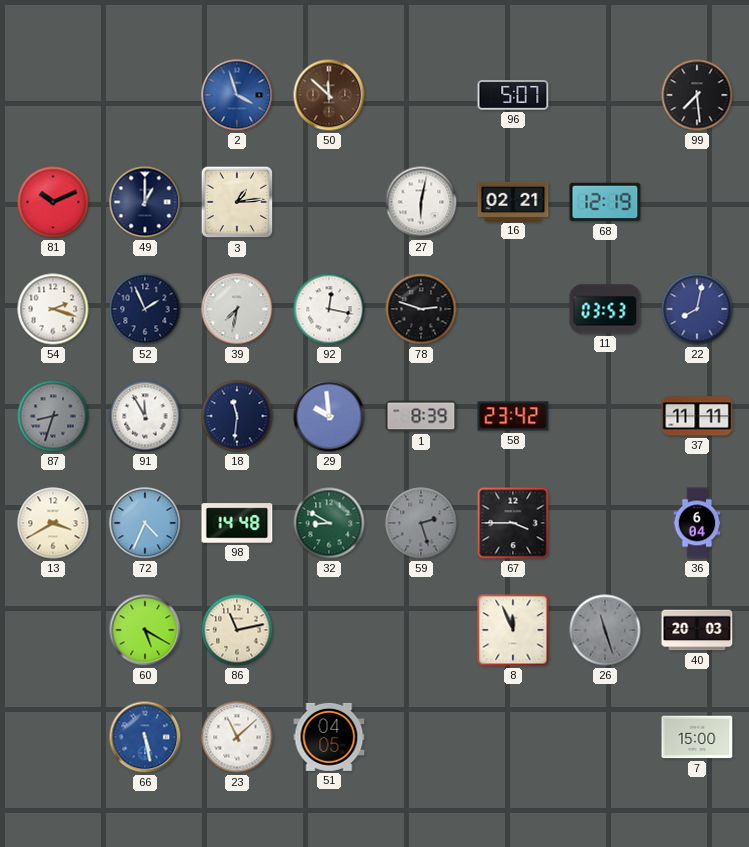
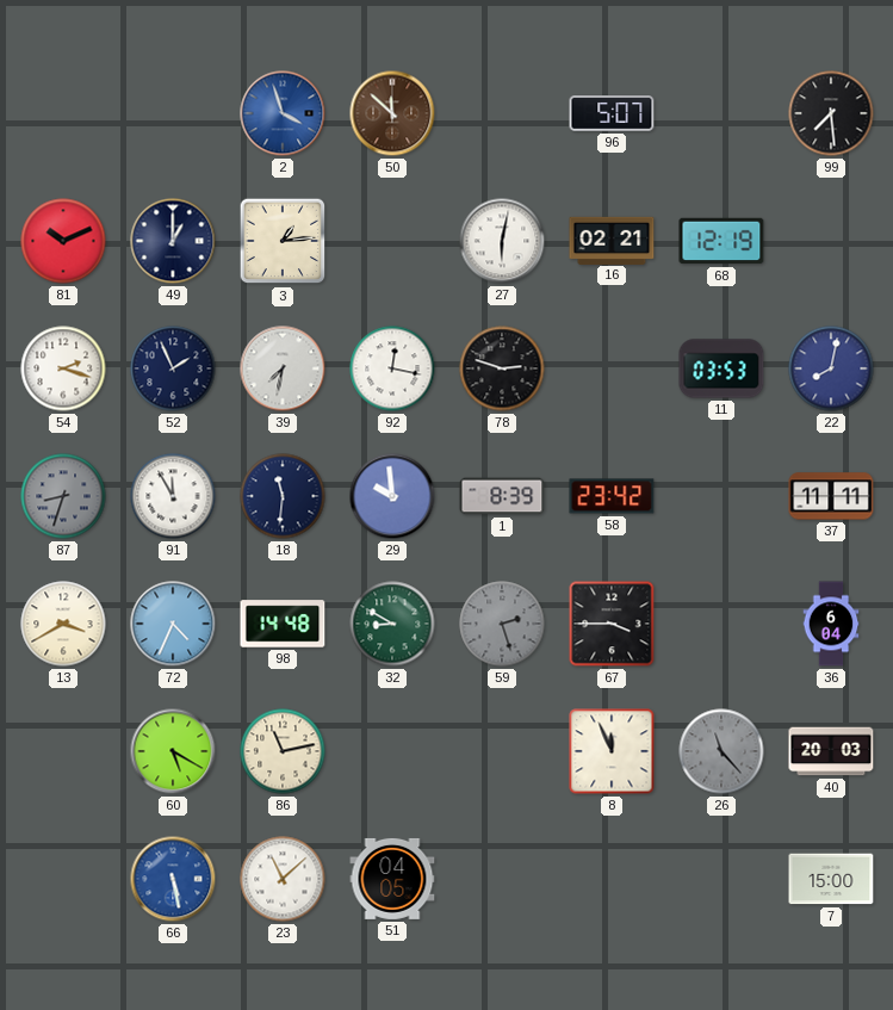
26: 11:27 -> 11:23
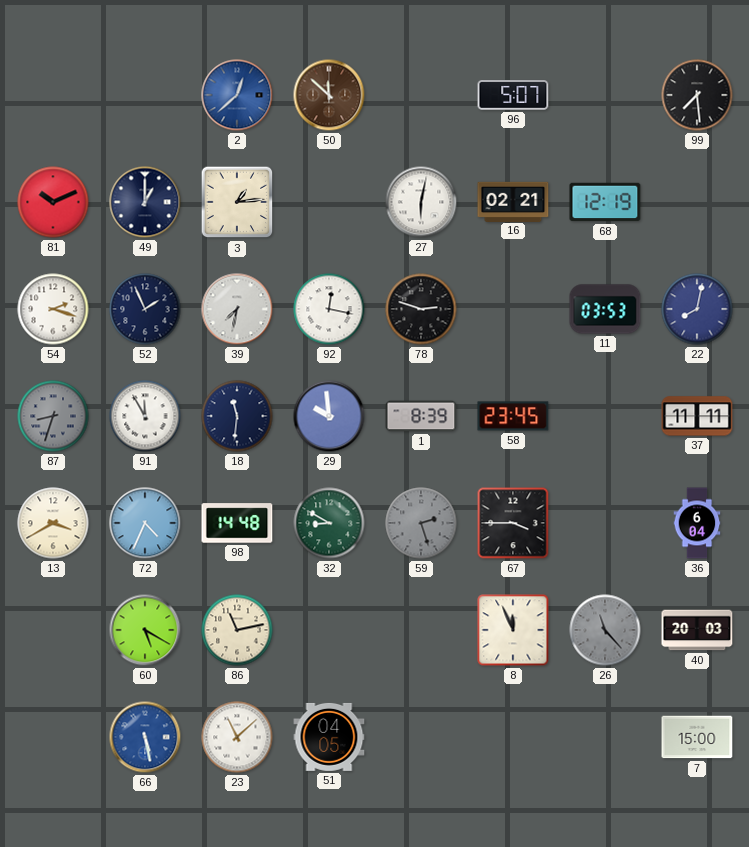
2: 3:57 -> 12:38
58: 23:42 -> 23:45
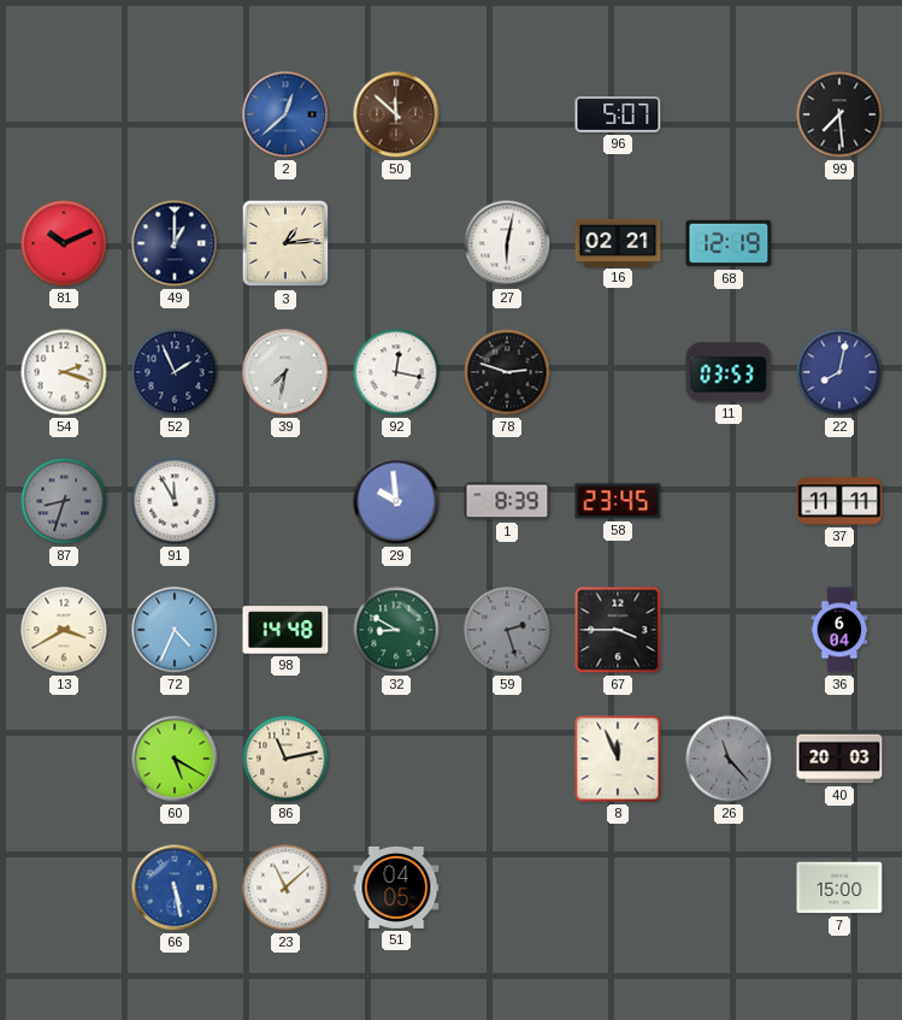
18: 11:31 -> none
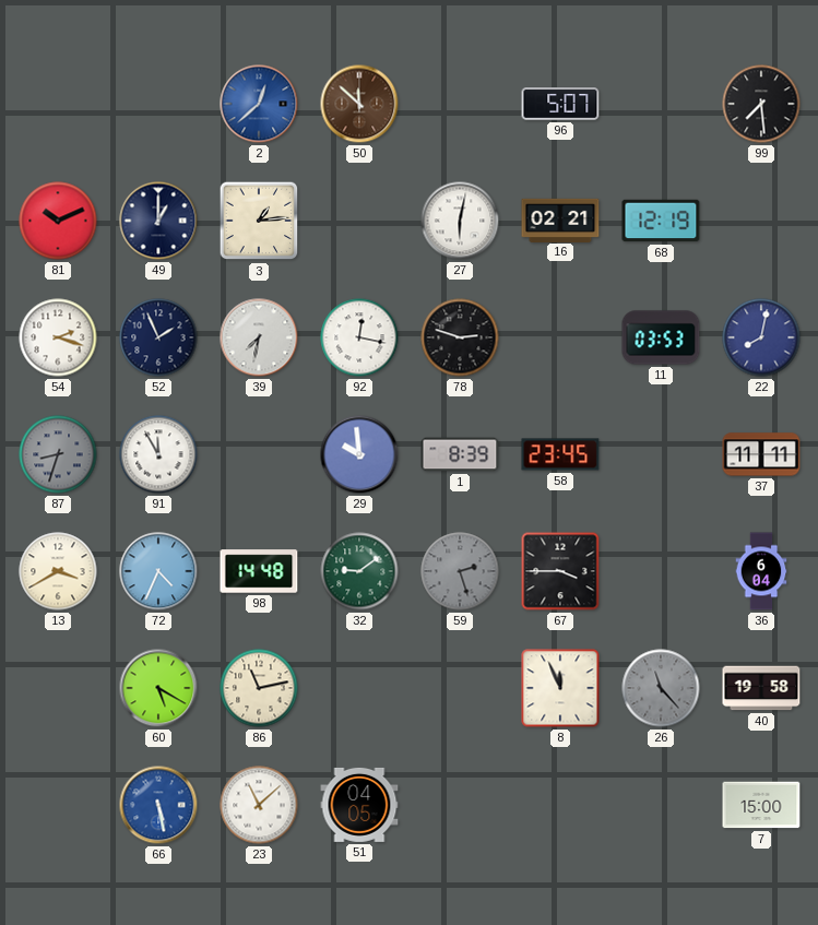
32: 8:50 -> 9:09
40: 20:03 -> 19:58
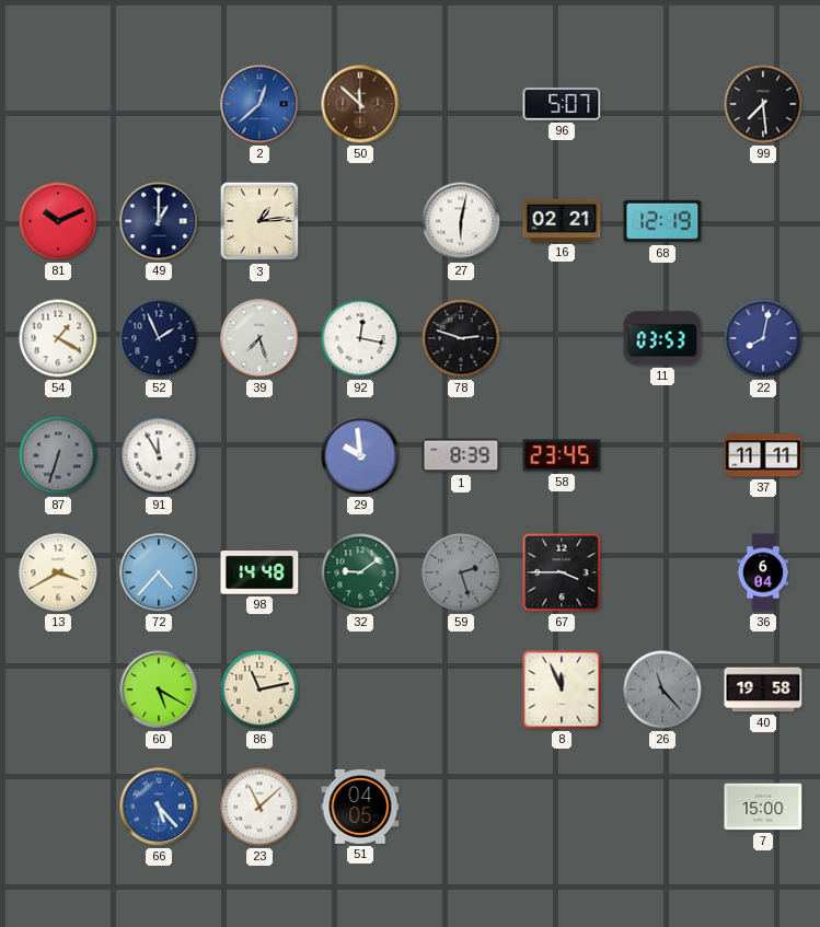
54: 2:18 -> 1:20
39: 7:32 -> 7:27
87: 8:33 -> 6:33
72: 4:34 -> 4:37
66: 5:28 -> 5:23
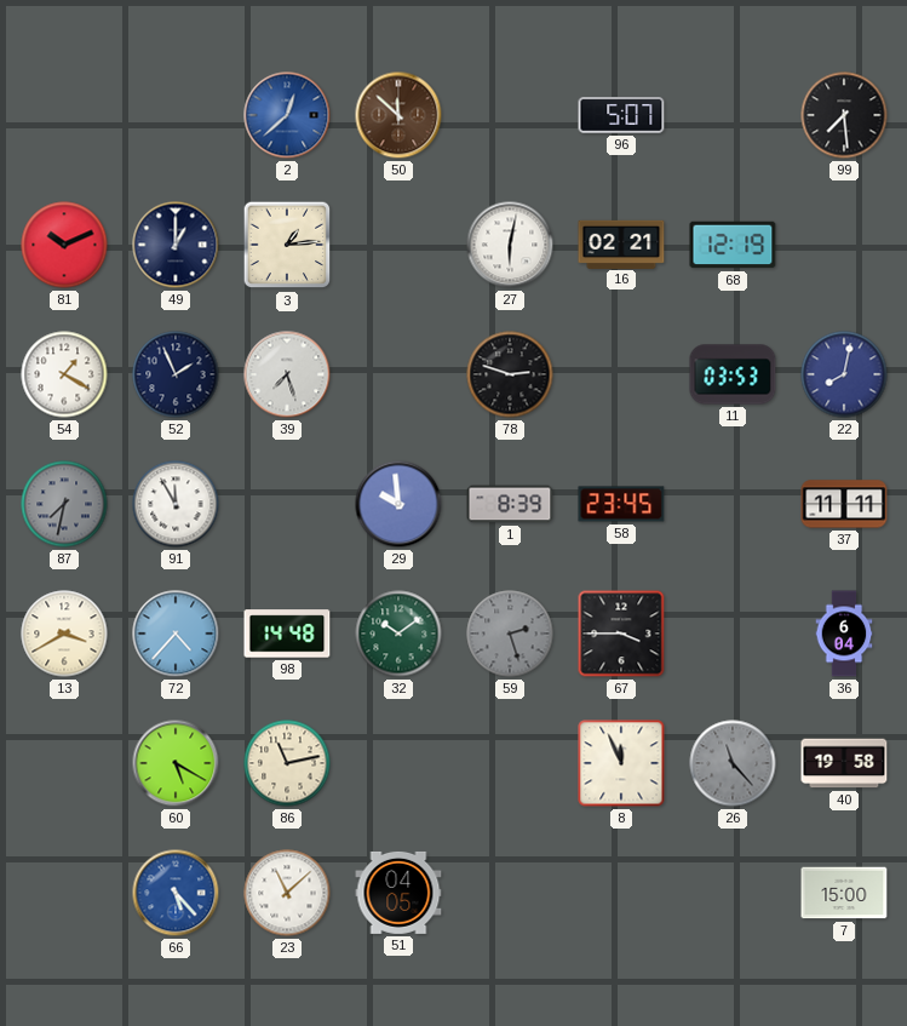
92: 12:17 -> none
87: 6:33 -> 7:32
32: 9:09 -> 10:09
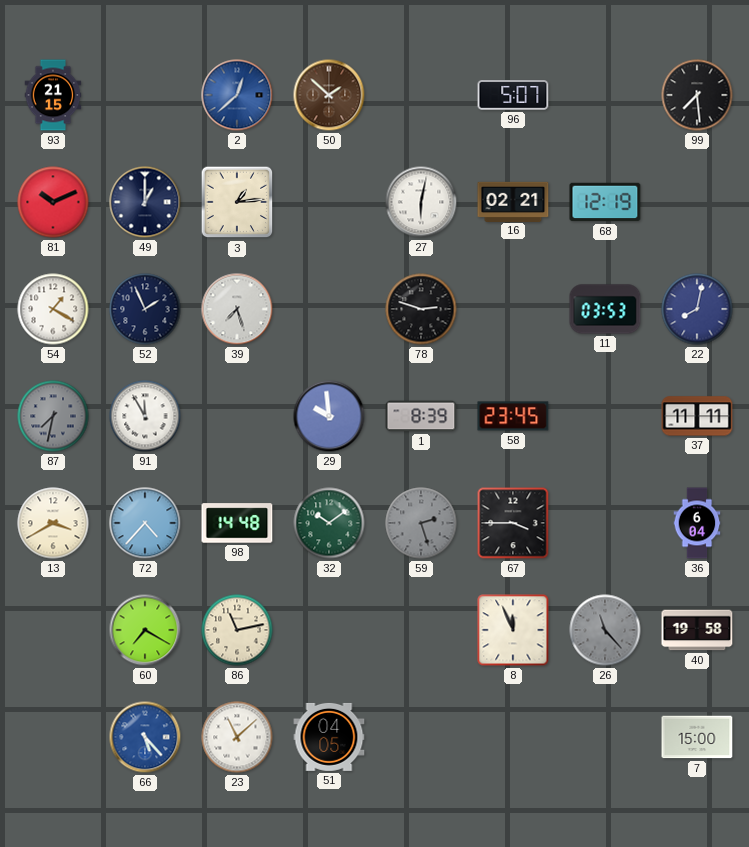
93: none -> 21:15
50: 11:52 -> 1:52
60: 5:20 -> 7:20
